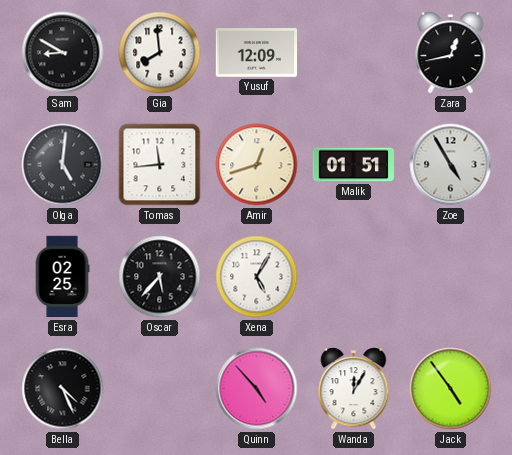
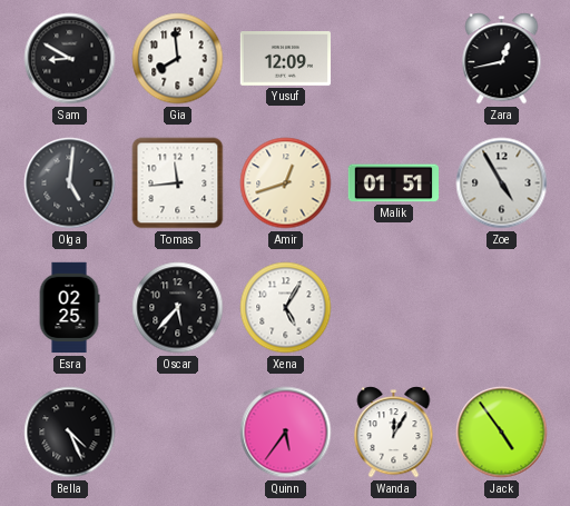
Quinn: 4:53 -> 5:36
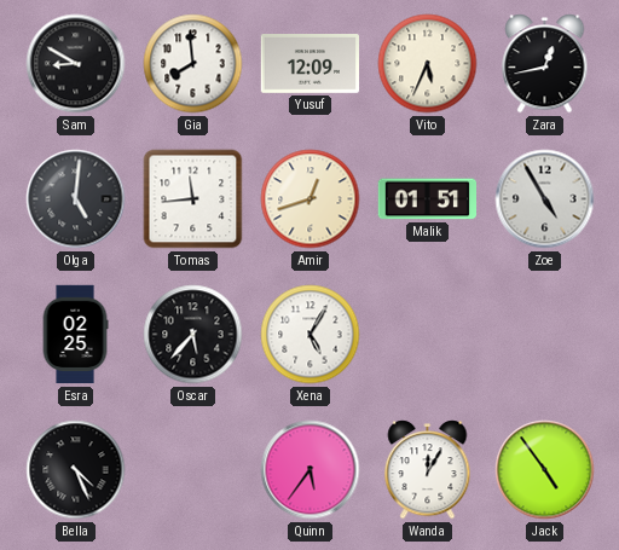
Vito: none -> 5:34
